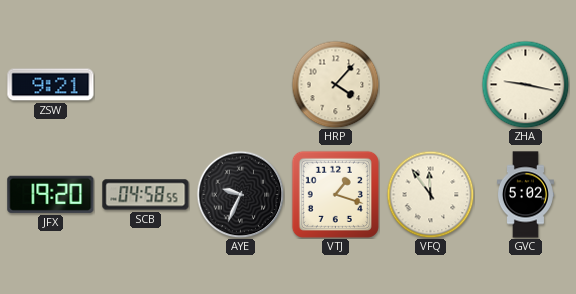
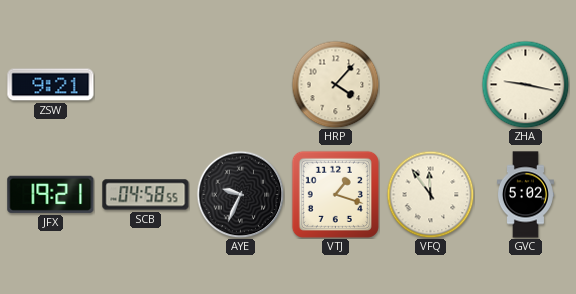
JFX: 19:20 -> 19:21
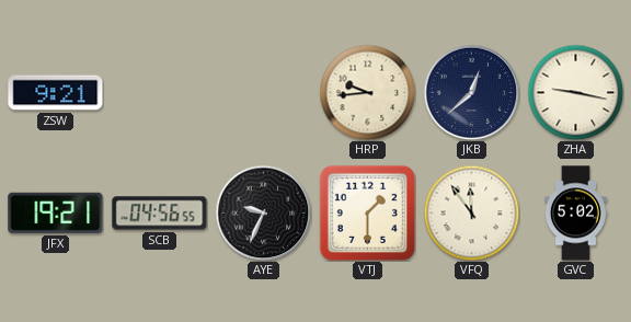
HRP: 4:07 -> 9:44
JKB: none -> 12:38
SCB: 04:58 -> 04:56
VTJ: 1:18 -> 1:30
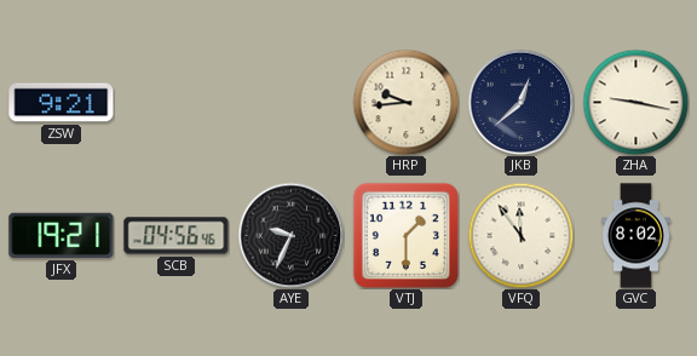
SCB: 04:56:55 -> 04:56:46
GVC: 5:02 -> 8:02
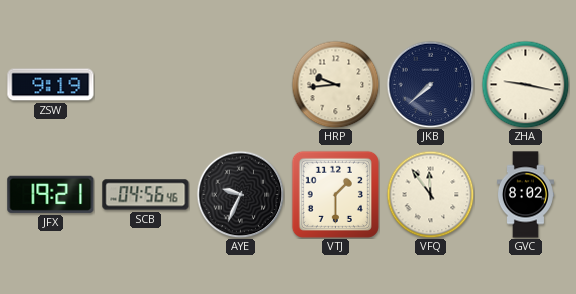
ZSW: 9:21 -> 9:19
JKB: 12:38 -> 7:38
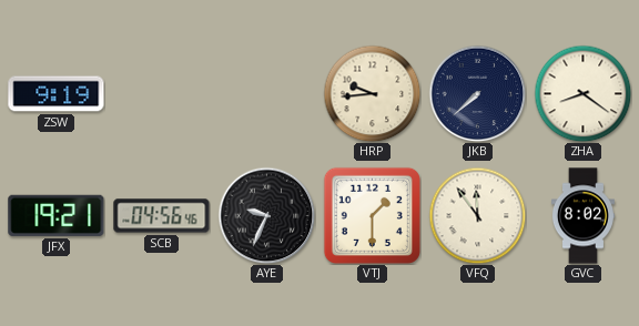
ZHA: 9:17 -> 8:21
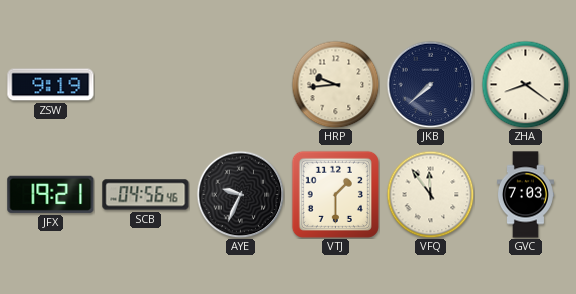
GVC: 8:02 -> 7:03
